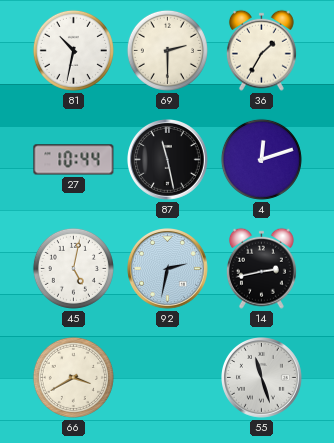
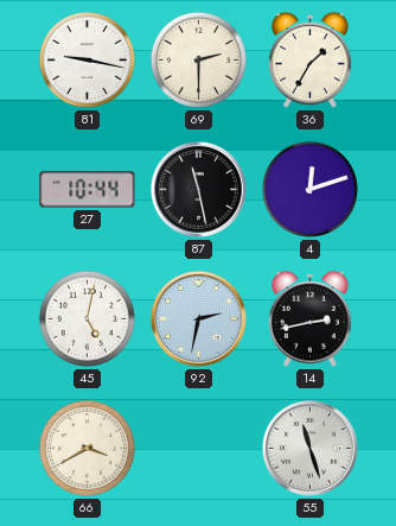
81: 10:32 -> 9:17
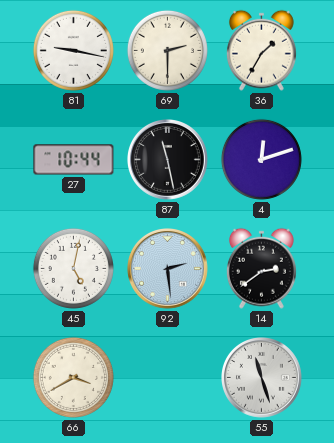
92: 2:32 -> 2:29
14: 2:43 -> 2:39
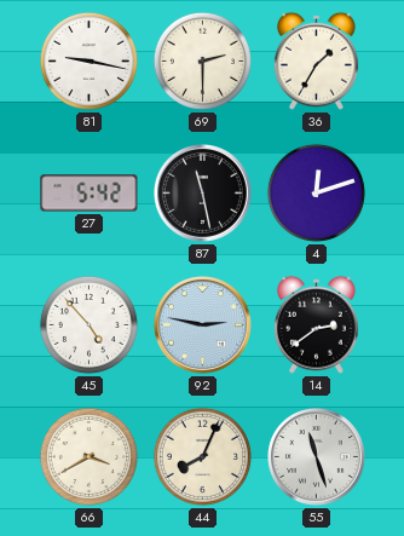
27: 10:44 -> 5:42
45: 5:02 -> 4:53
92: 2:29 -> 2:47
44: none -> 8:04
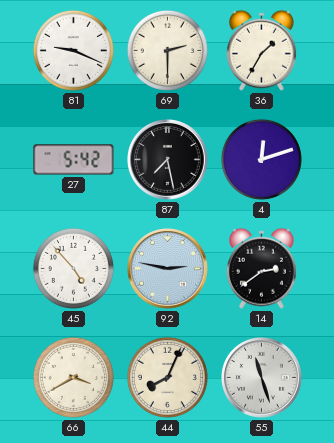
81: 9:17 -> 9:19
87: 11:28 -> 7:28
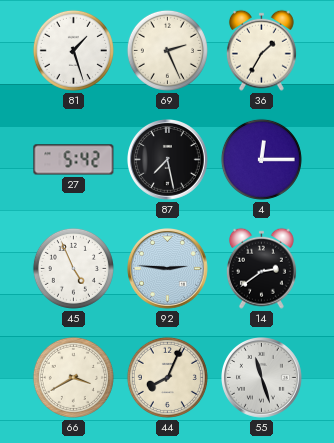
81: 9:19 -> 1:27
69: 2:30 -> 2:26
4: 12:12 -> 12:15
45: 4:53 -> 4:56
92: 2:47 -> 2:46
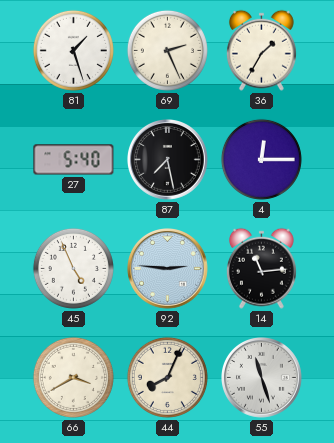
27: 5:42 -> 5:40
14: 2:39 -> 11:14
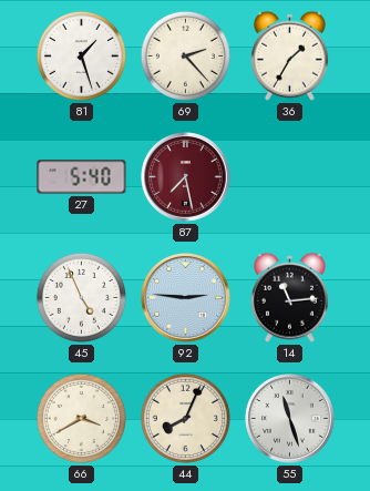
69: 2:26 -> 2:23
87 dial: black -> burgundy
4: 12:15 -> none
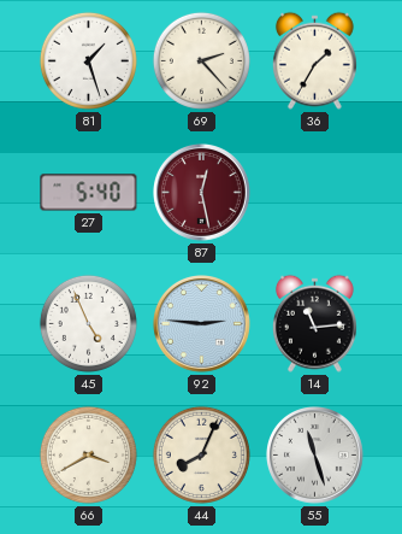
87: 7:28 -> 12:28
